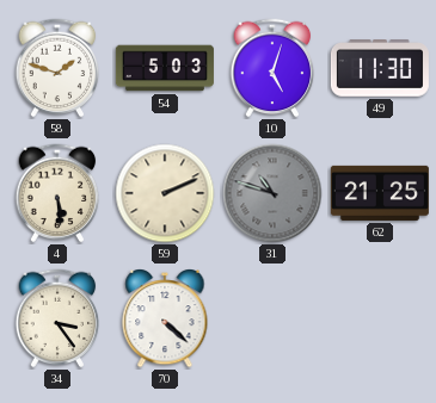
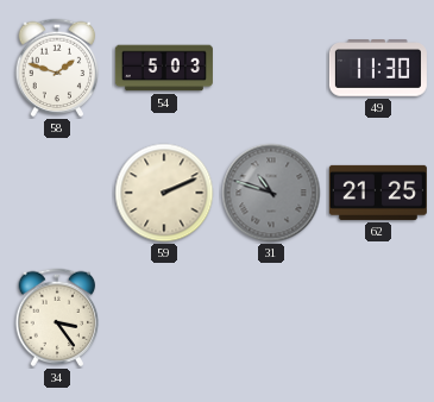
10: 5:03 -> none
4: 5:29 -> none
70: 4:22 -> none
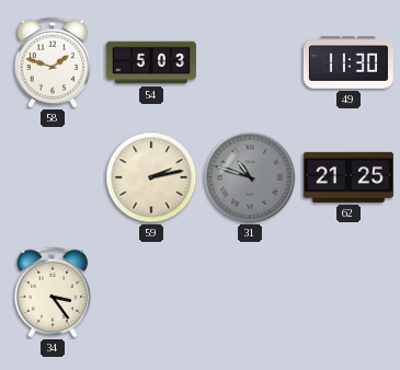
59: 2:11 -> 2:13
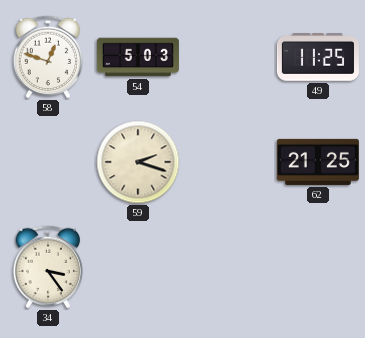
58: 1:48 -> 12:48
49: 11:30 -> 11:25
59: 2:13 -> 2:18
31: 10:48 -> none
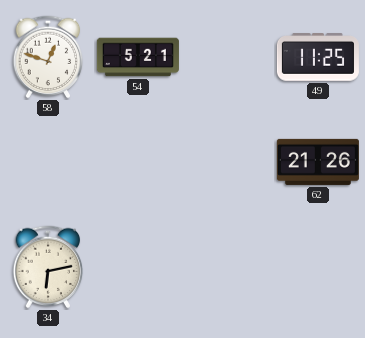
54: 5:03 -> 5:21
59: 2:18 -> none
62: 21:25 -> 21:26
34: 3:24 -> 6:13
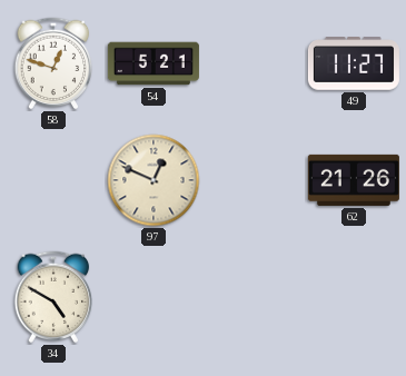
49: 11:25 -> 11:27
97: none -> 12:49
34: 6:13 -> 4:50
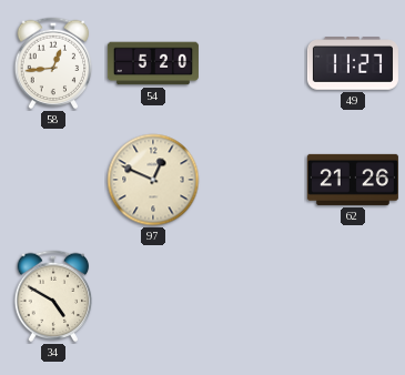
58: 12:48 -> 12:44
54: 5:21 -> 5:20
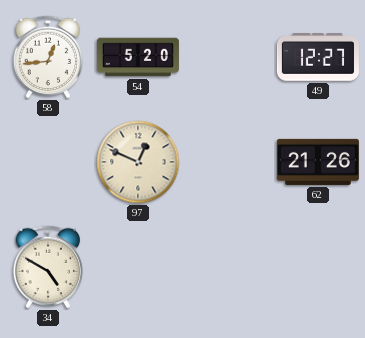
49: 11:27 -> 12:27
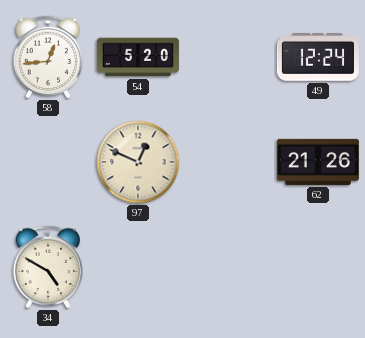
49: 12:27 -> 12:24
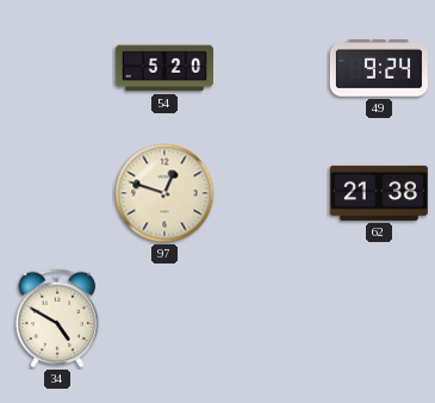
58: 12:44 -> none
49: 12:24 -> 9:24
97: 12:49 -> 12:48
62: 21:26 -> 21:38
